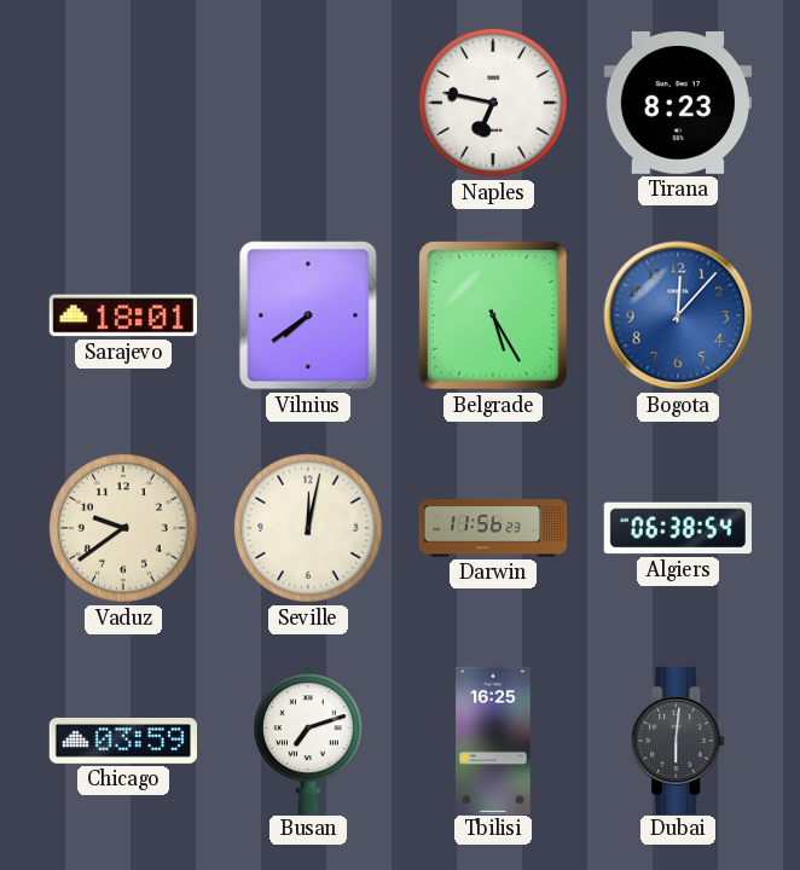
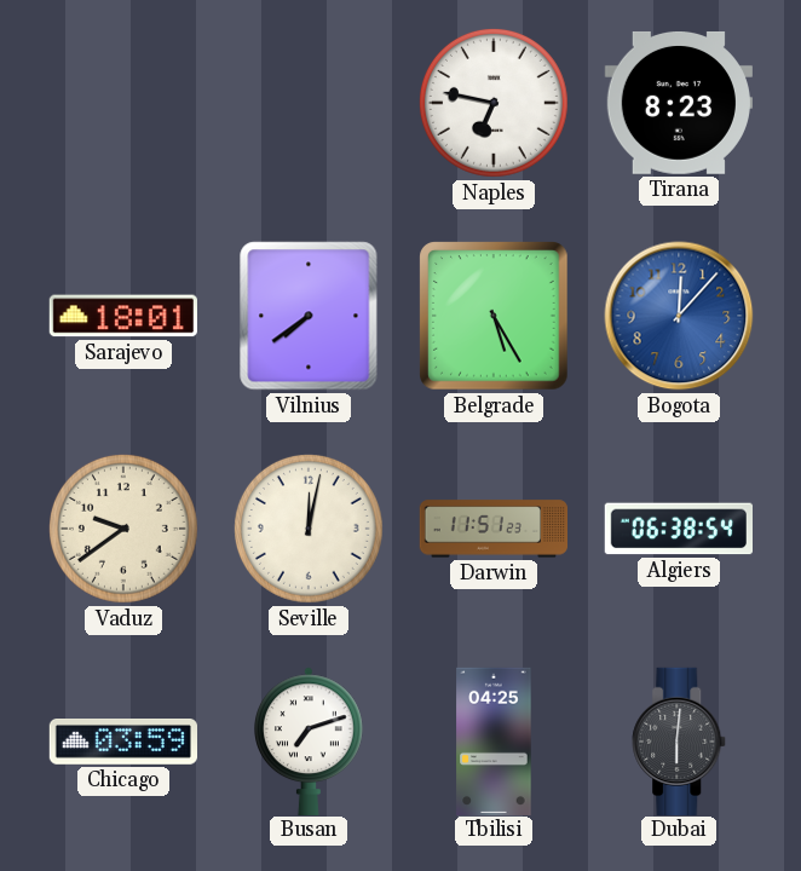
Darwin: 11:56 -> 11:51
Tbilisi: 16:25 -> 04:25
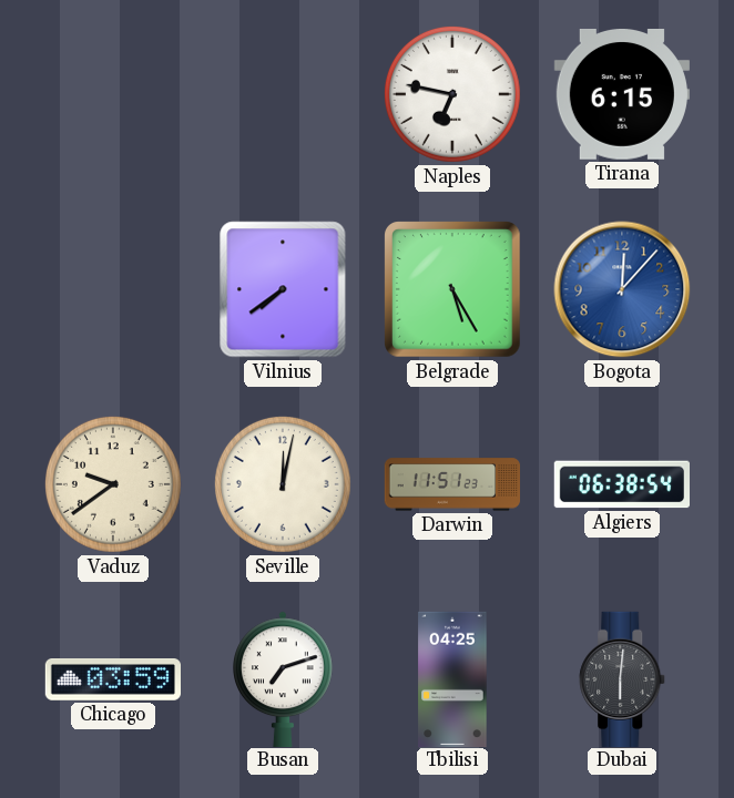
Tirana: 8:23 -> 6:15
Sarajevo: 18:01 -> none
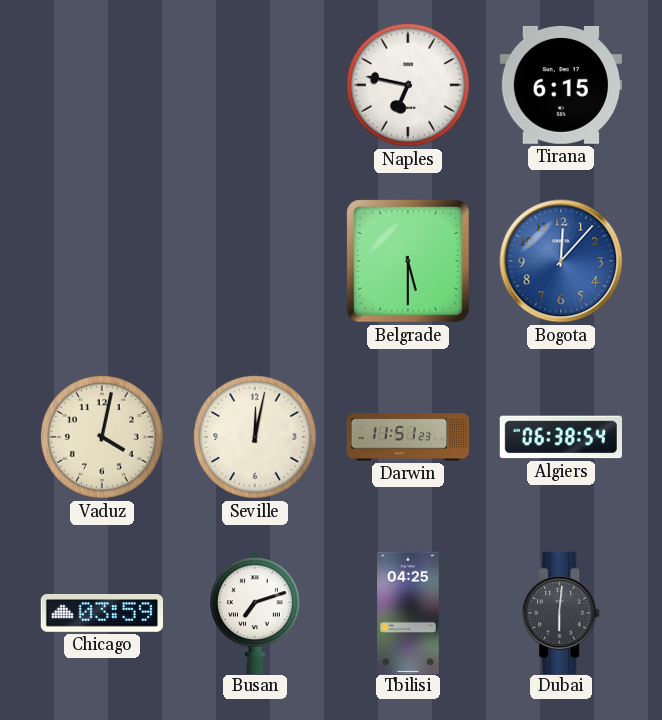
Vilnius: 7:39 -> none
Belgrade: 5:25 -> 5:30
Vaduz: 9:39 -> 4:02
